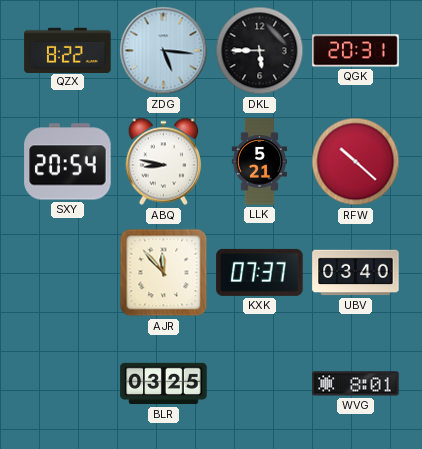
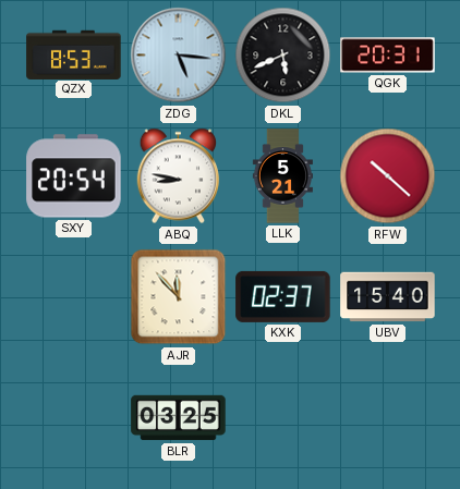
QZX: 8:22 -> 8:53
DKL: 5:45 -> 5:41
KXK: 07:37 -> 02:37
UBV: 03:40 -> 15:40
WVG: 8:01 -> none
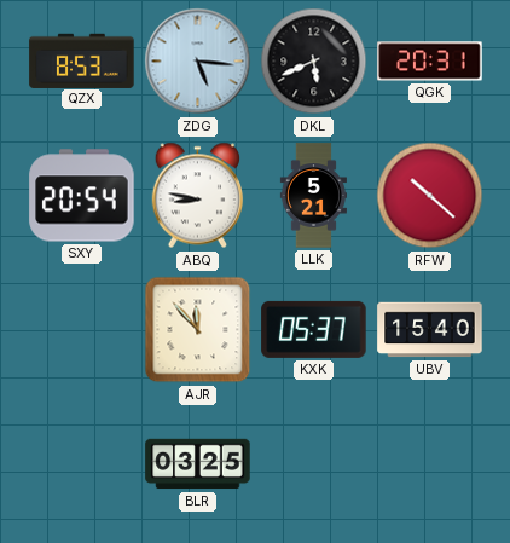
KXK: 02:37 -> 05:37
